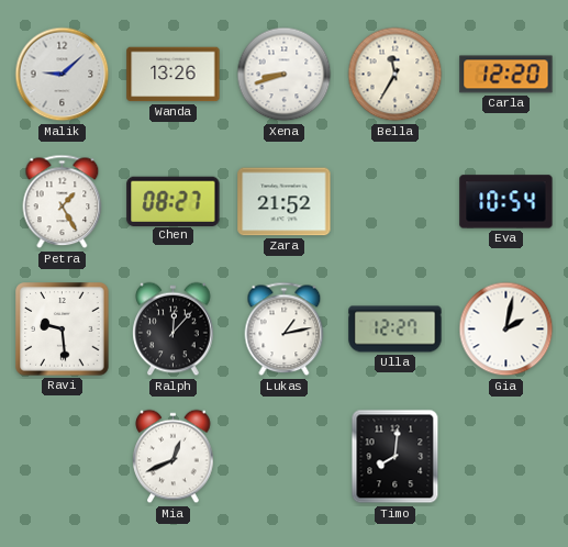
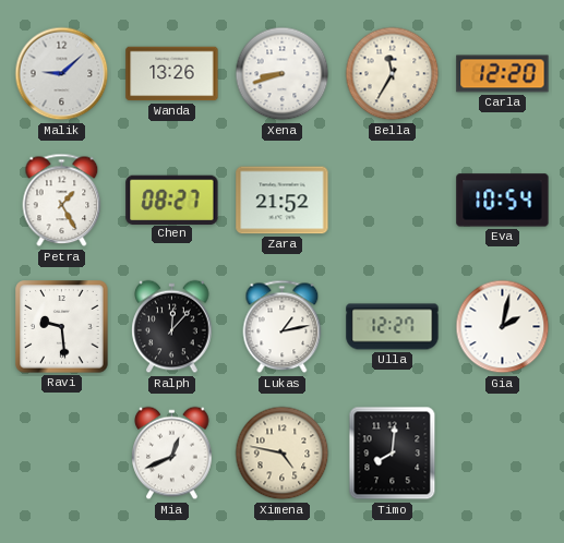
Ximena: none -> 4:47
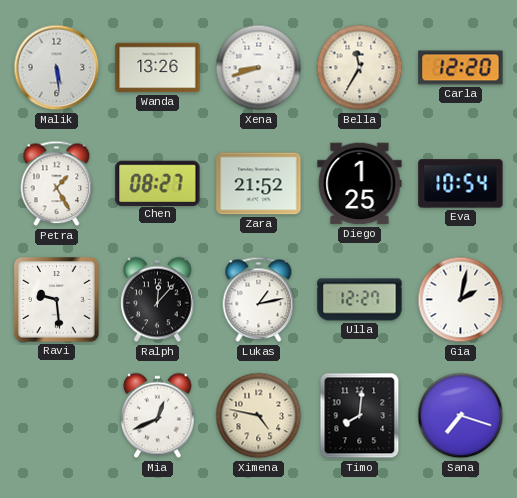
Malik: 9:08 -> 5:29
Diego: none -> 1:25
Sana: none -> 7:18
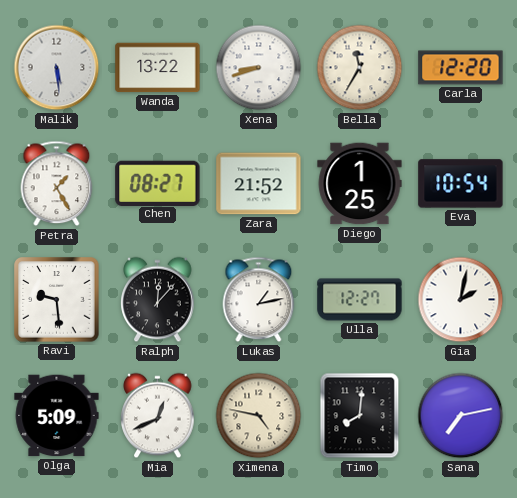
Wanda: 13:26 -> 13:22
Olga: none -> 5:09
Sana: 7:18 -> 7:13
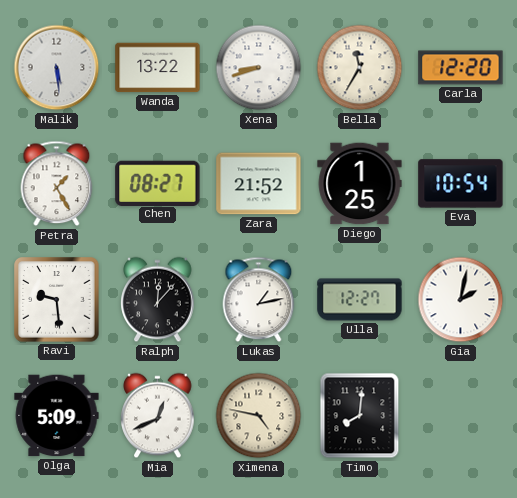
Sana: 7:13 -> none
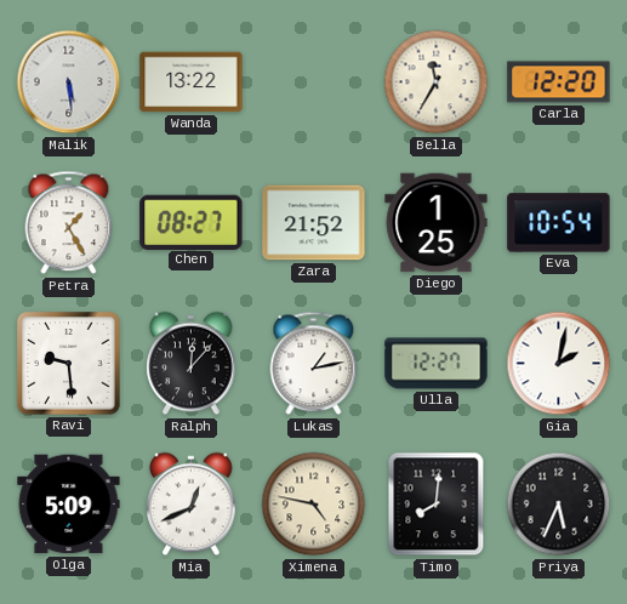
Xena: 8:42 -> none
Priya: none -> 5:34
